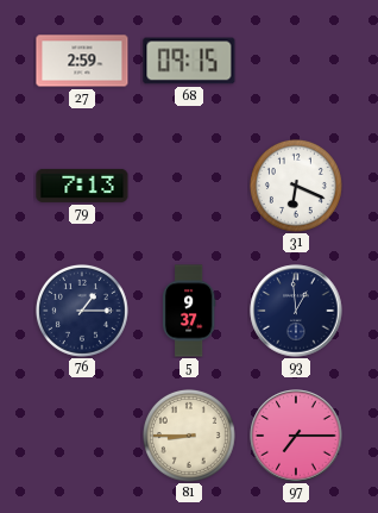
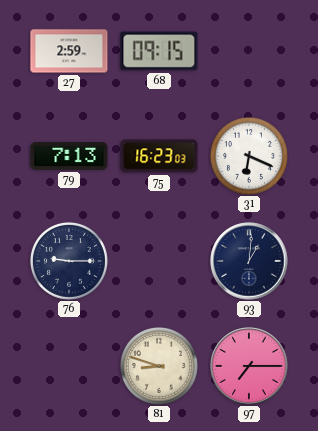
75: none -> 16:23
76: 1:15 -> 9:15
5: 9:37 -> none
93: 12:59 -> 1:01
81: 8:45 -> 8:48
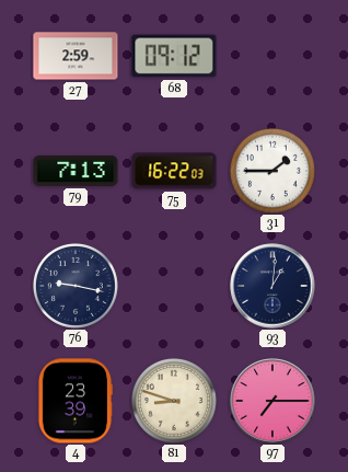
68: 09:15 -> 09:12
75: 16:23 -> 16:22
31: 6:19 -> 1:45
76: 9:15 -> 9:17
4: none -> 23:39
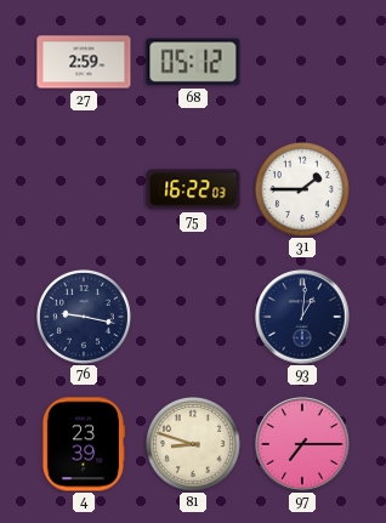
68: 09:12 -> 05:12
79: 7:13 -> none
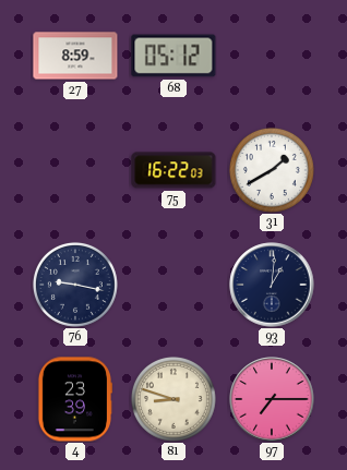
27: 2:59 -> 8:59
31: 1:45 -> 1:40
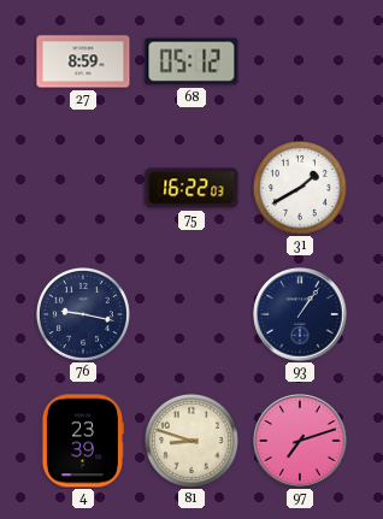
93: 1:01 -> 1:06
97: 7:15 -> 7:12
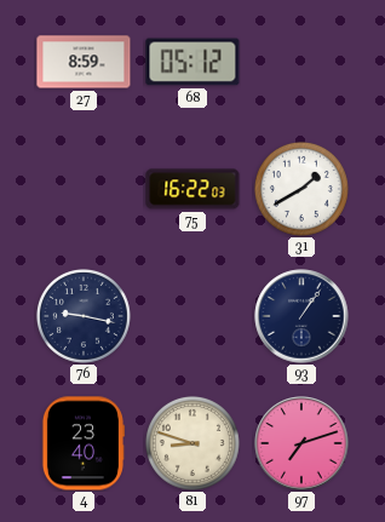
4: 23:39 -> 23:40
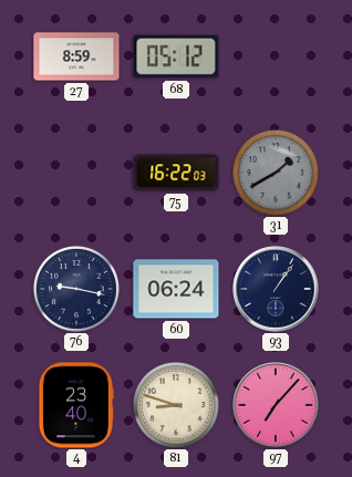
31 dial: white -> grey
60: none -> 06:24
97: 7:12 -> 7:07
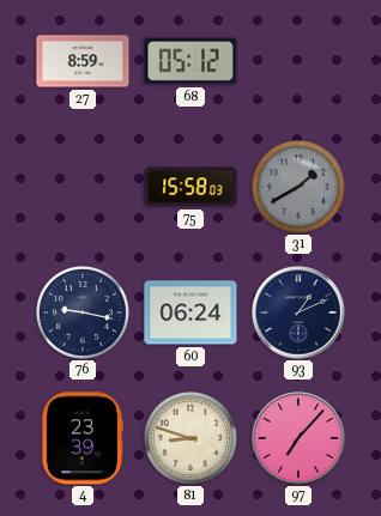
75: 16:22 -> 15:58
93: 1:06 -> 1:11
4: 23:40 -> 23:39
